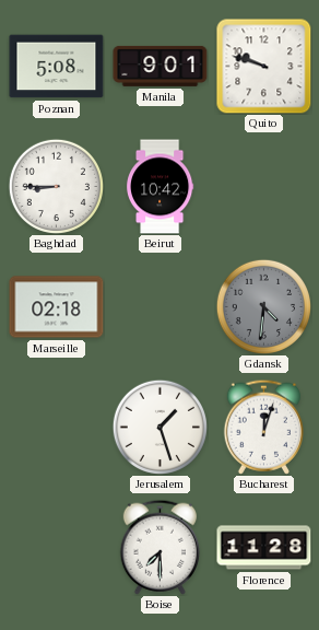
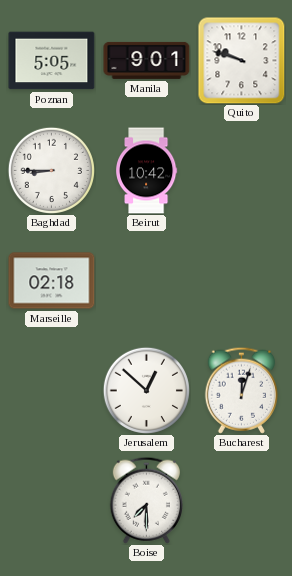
Poznan: 5:08 -> 5:05
Gdansk: 4:31 -> none
Jerusalem: 1:27 -> 12:52
Florence: 11:28 -> none
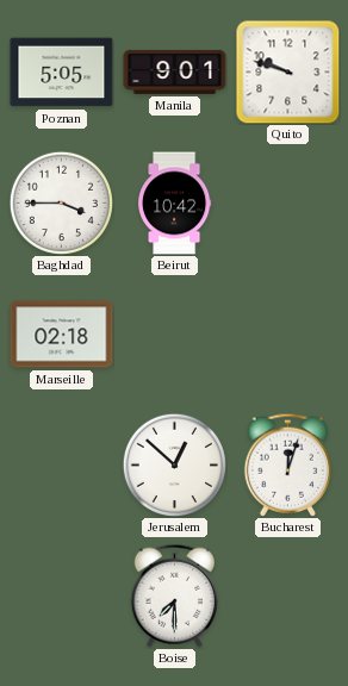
Baghdad: 8:45 -> 3:45
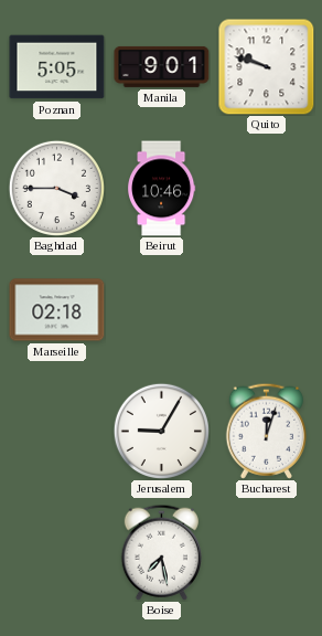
Beirut: 10:42 -> 10:46
Jerusalem: 12:52 -> 9:05
Boise: 7:30 -> 7:28
